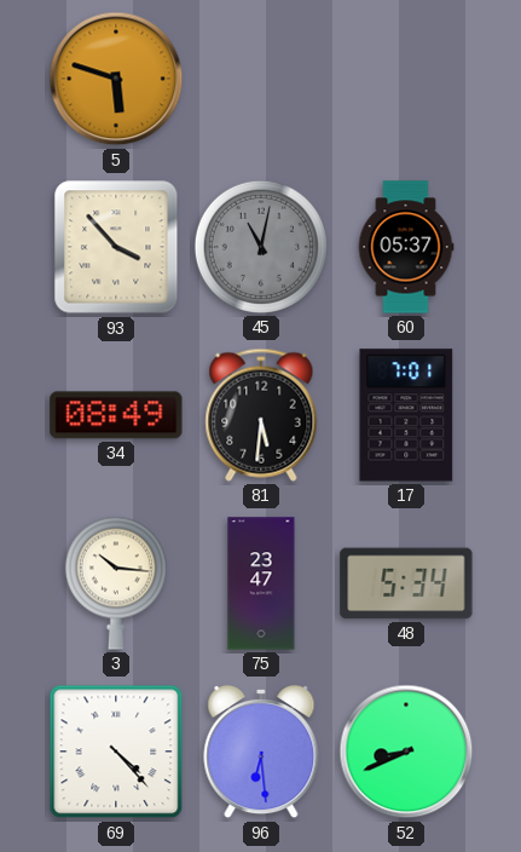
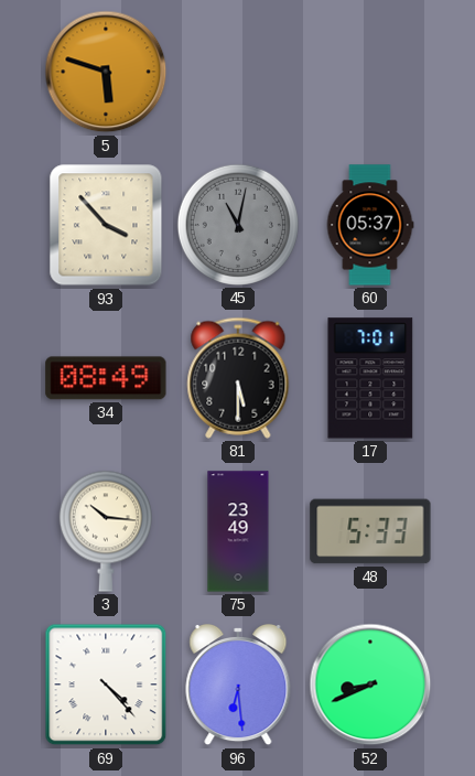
81: 5:31 -> 5:30
75: 23:47 -> 23:49
48: 5:34 -> 5:33
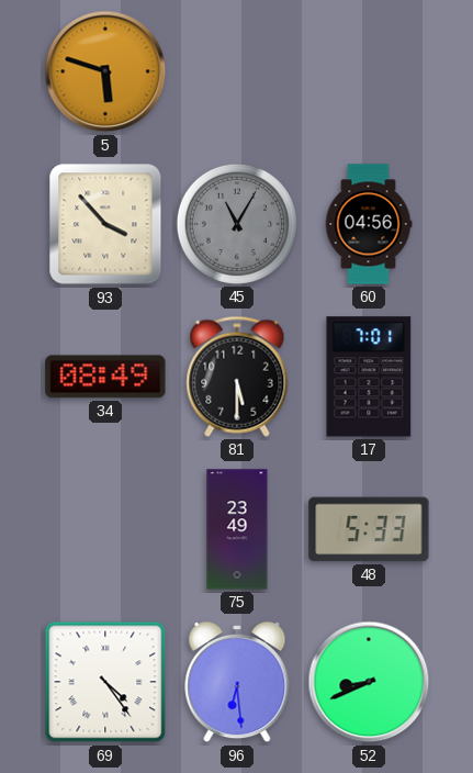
45: 11:02 -> 11:05
60: 05:37 -> 04:56
3: 10:16 -> none
69: 4:23 -> 4:24
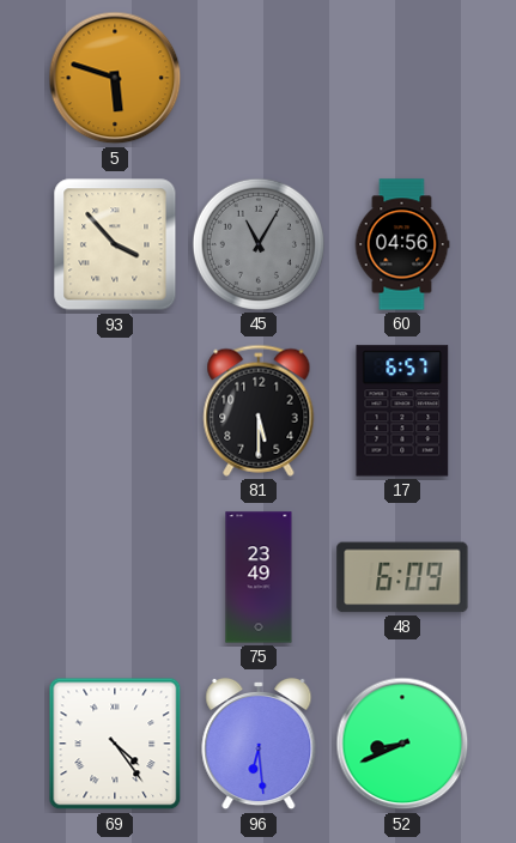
34: 08:49 -> none
17: 7:01 -> 6:57
48: 5:33 -> 6:09
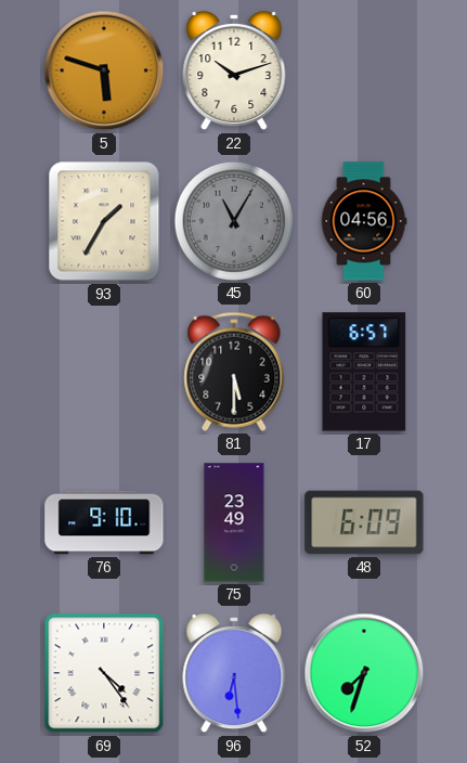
22: none -> 10:12
93: 3:53 -> 1:35
76: none -> 9:10
52: 8:41 -> 7:33
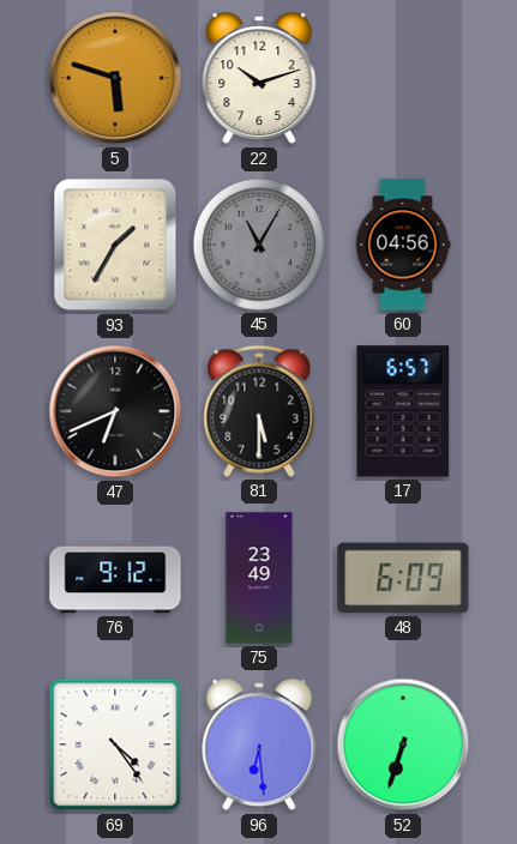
47: none -> 6:41
76: 9:10 -> 9:12
52: 7:33 -> 6:33
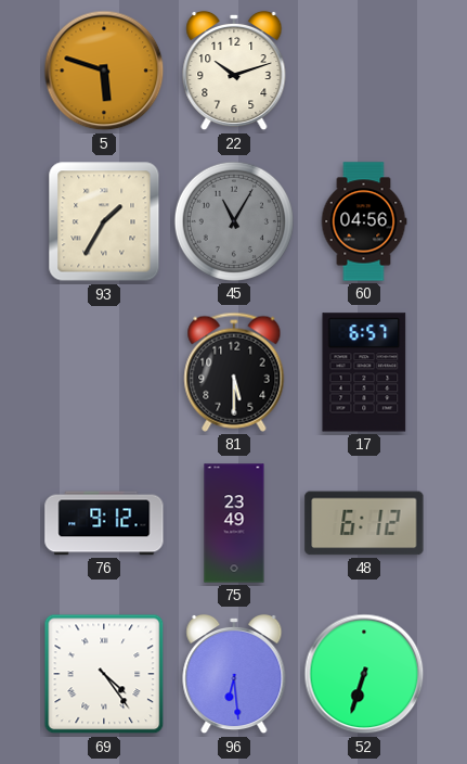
47: 6:41 -> none
48: 6:09 -> 6:12
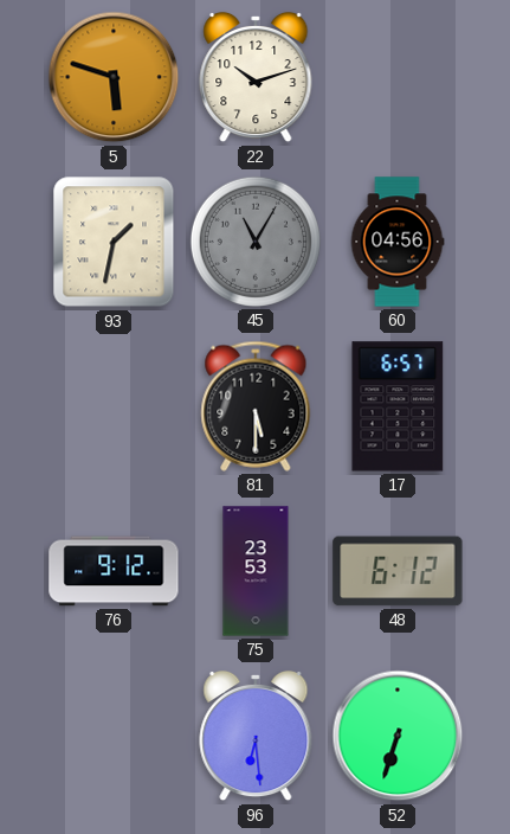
93: 1:35 -> 1:32
75: 23:49 -> 23:53
69: 4:24 -> none
